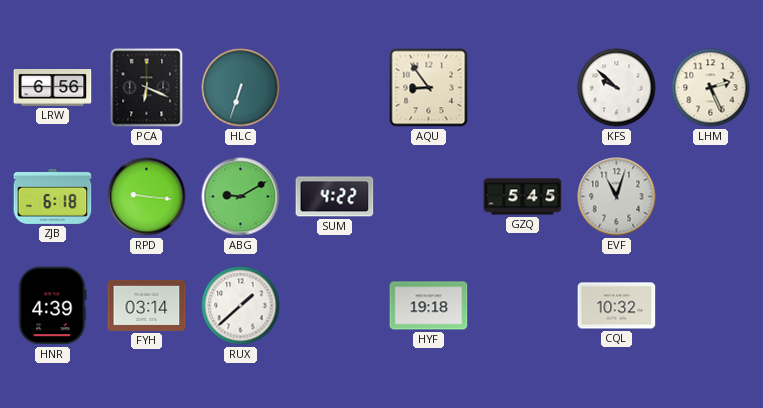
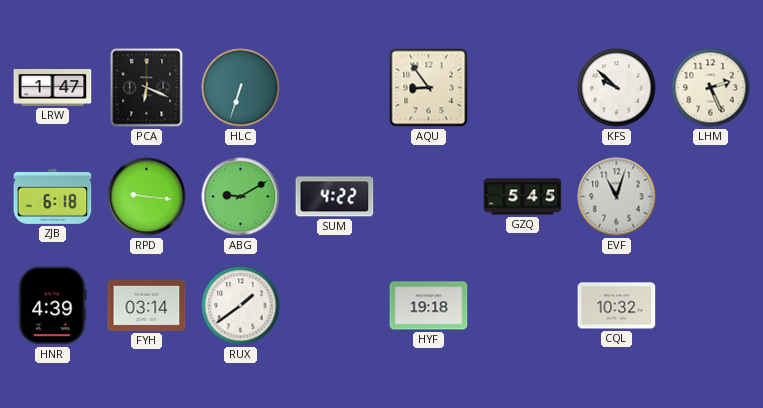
LRW: 6:56 -> 1:47
RUX: 1:38 -> 1:39
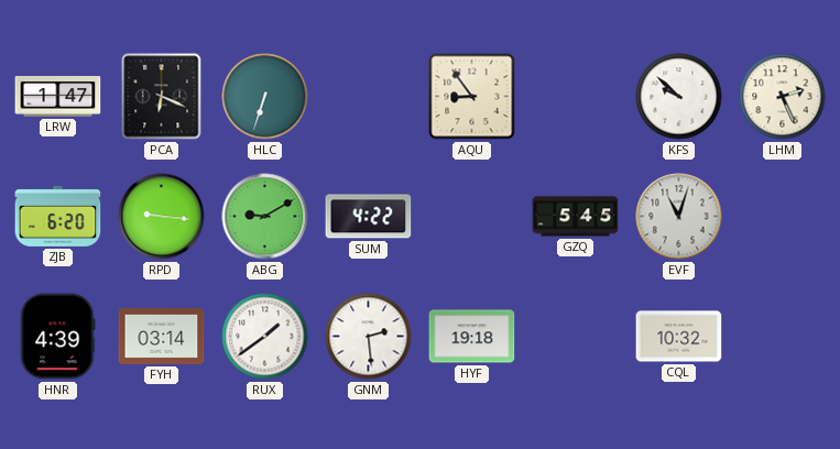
ZJB: 6:18 -> 6:20
GNM: none -> 2:29
